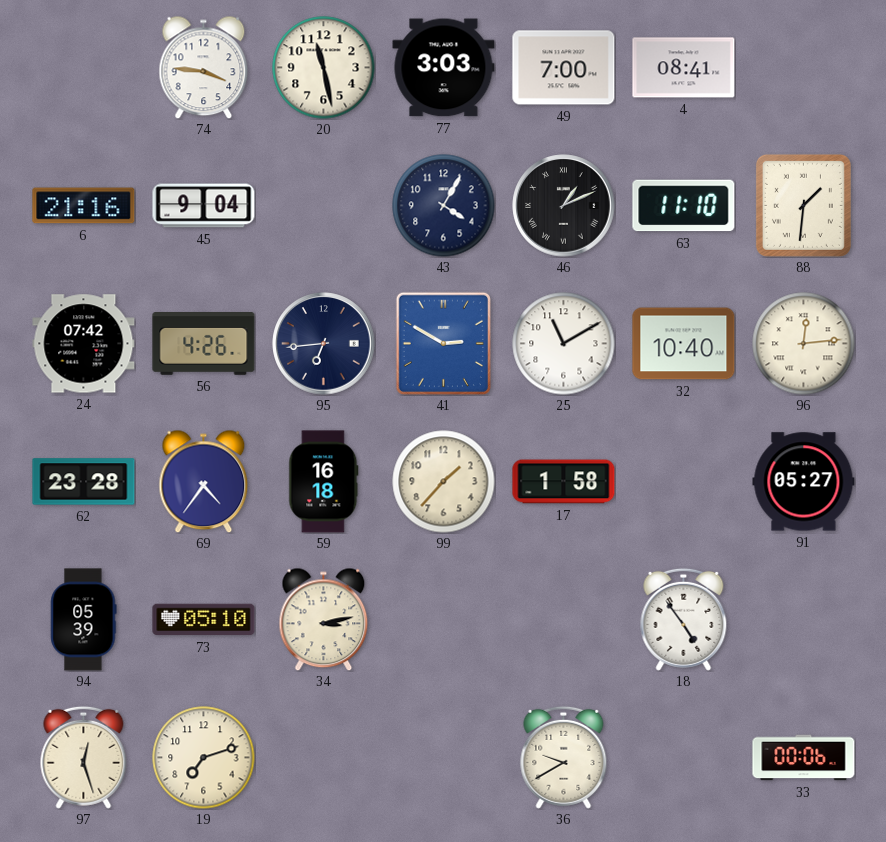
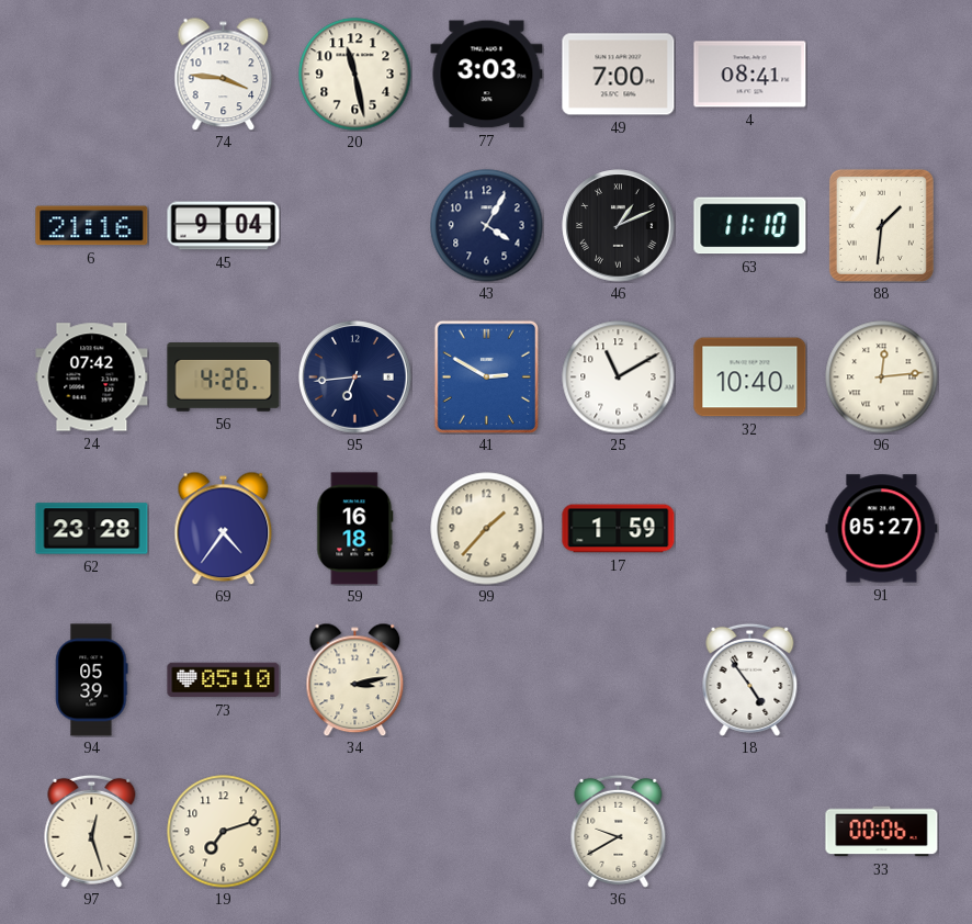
17: 1:58 -> 1:59
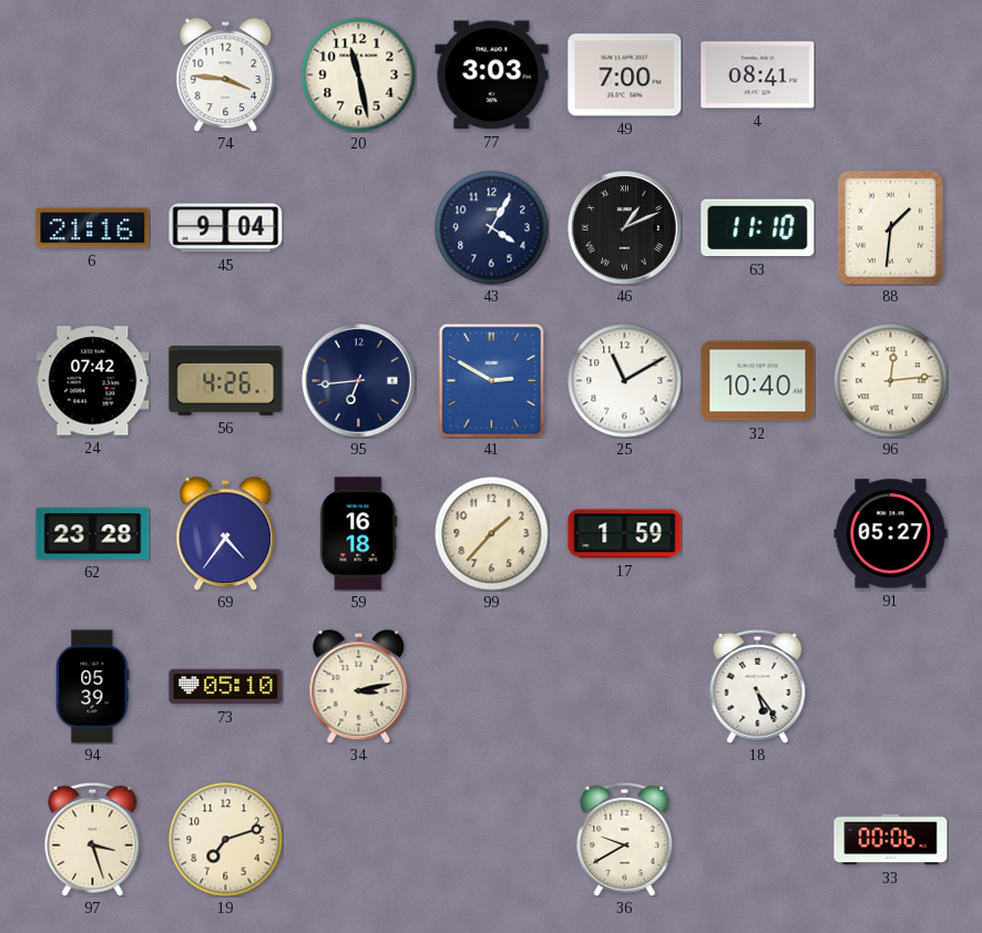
18: 4:54 -> 5:24
97: 12:27 -> 3:27
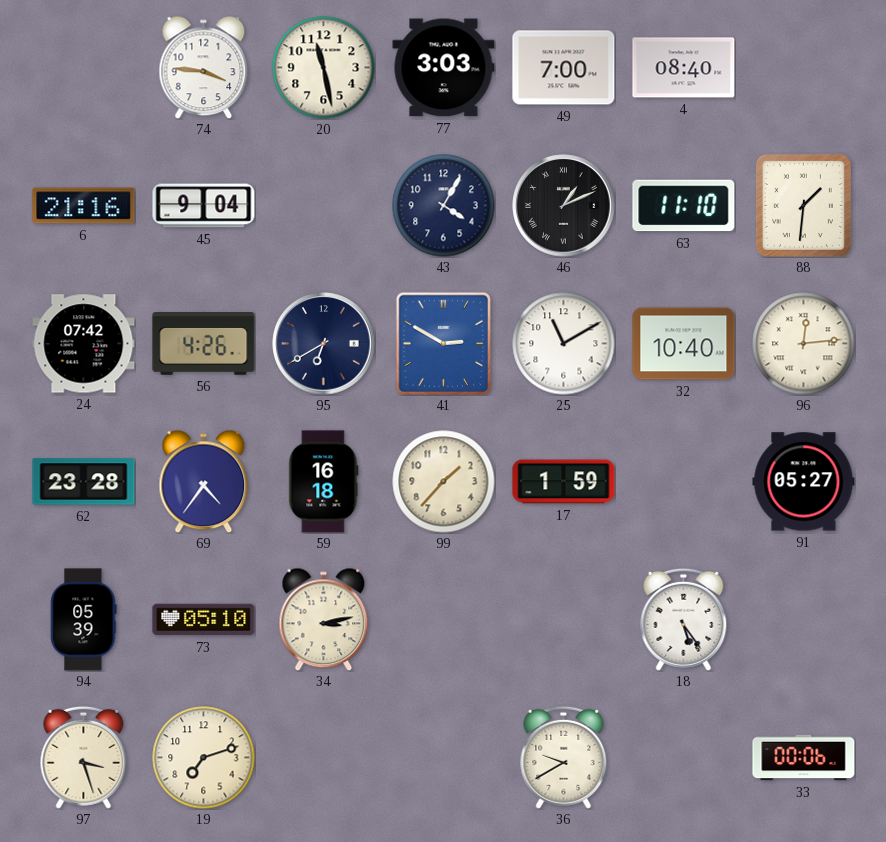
4: 08:41 -> 08:40
95: 6:44 -> 6:40
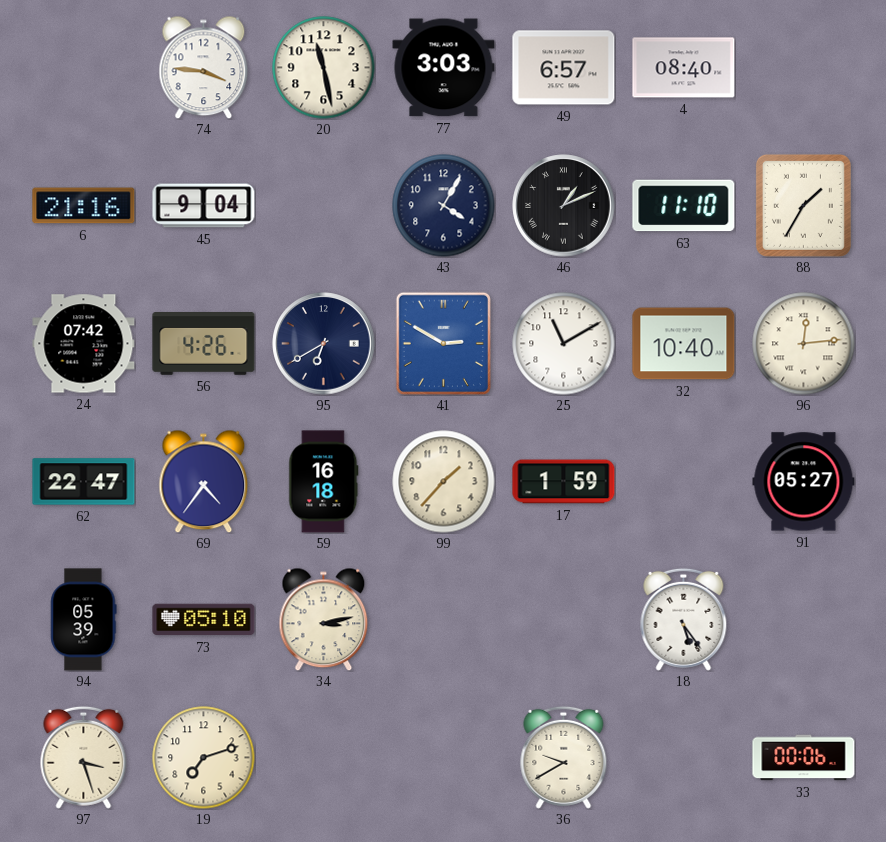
49: 7:00 -> 6:57
88: 1:31 -> 1:35
62: 23:28 -> 22:47
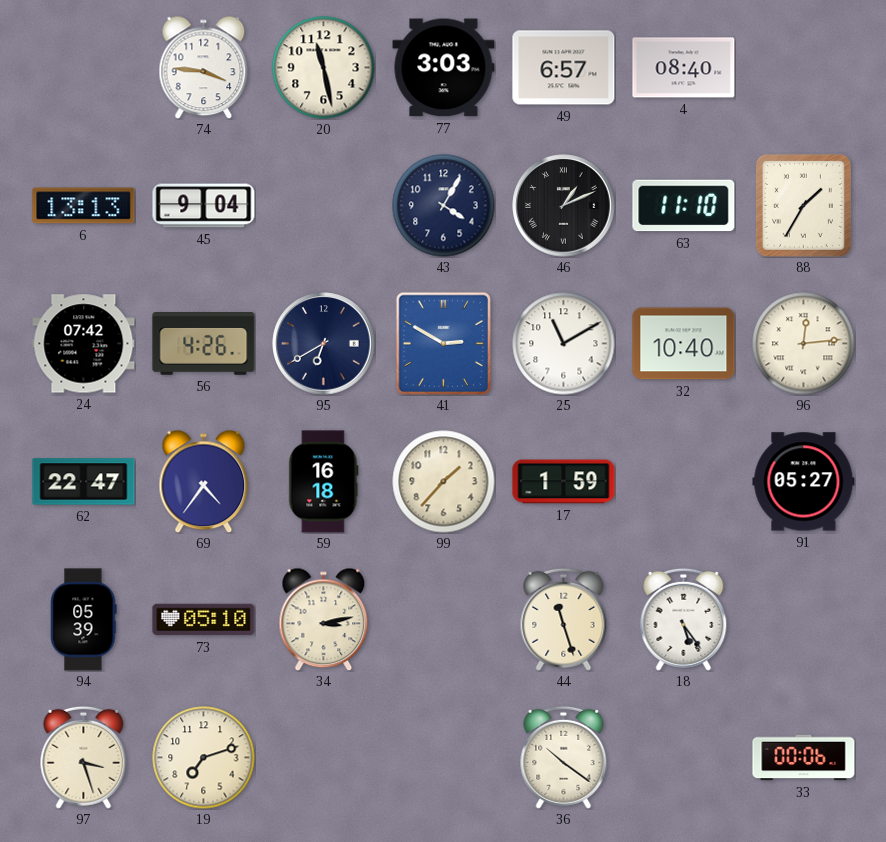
6: 21:16 -> 13:13
44: none -> 11:27
36: 9:40 -> 10:21
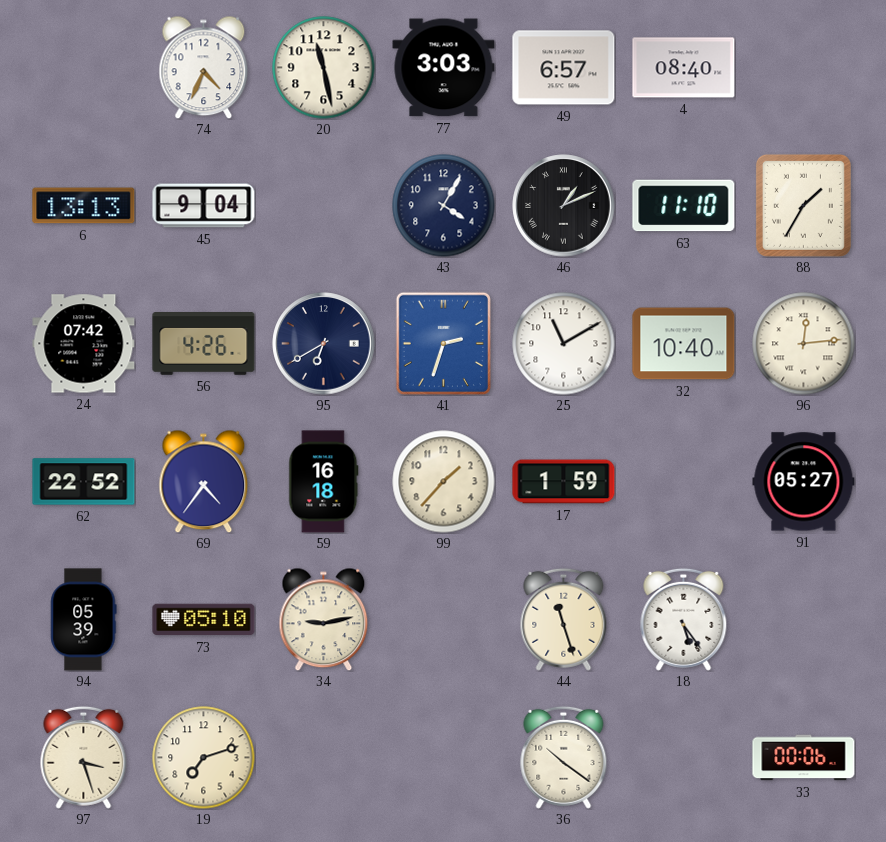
74: 3:46 -> 4:34
41: 2:50 -> 2:33
62: 22:47 -> 22:52
34: 3:13 -> 9:13
